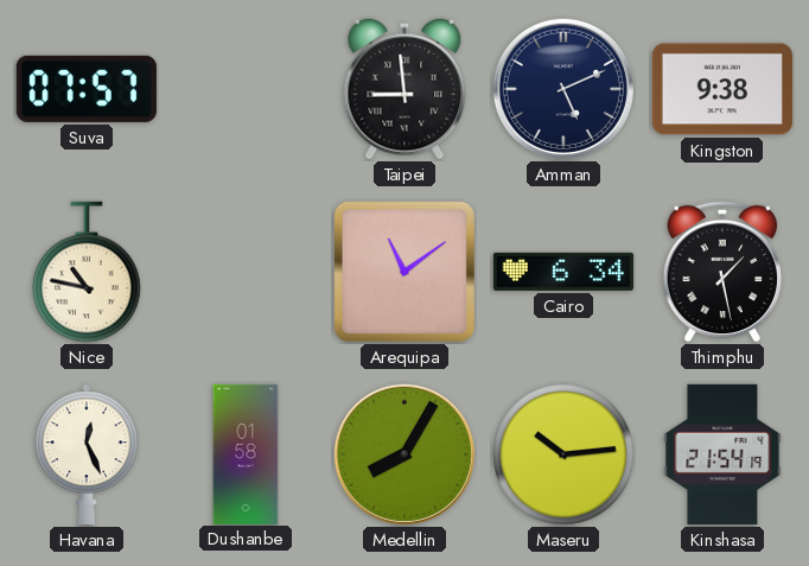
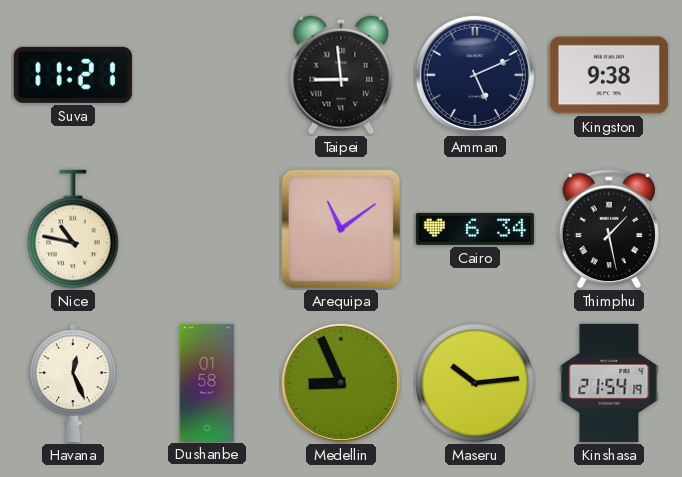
Suva: 07:57 -> 11:21
Medellin: 8:05 -> 8:56
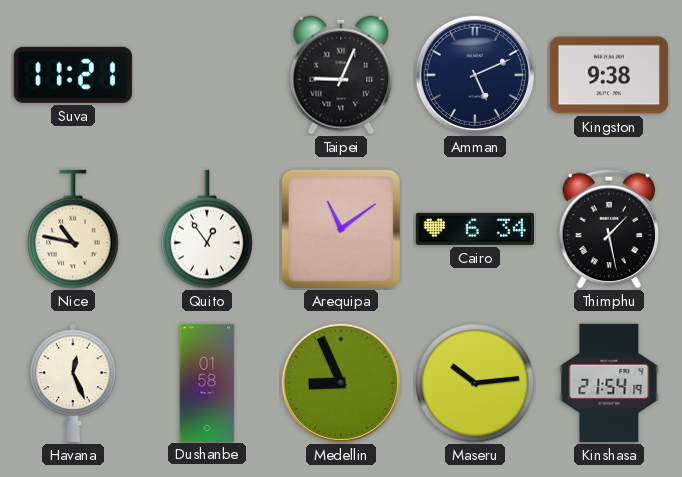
Taipei: 8:59 -> 9:04
Quito: none -> 12:54
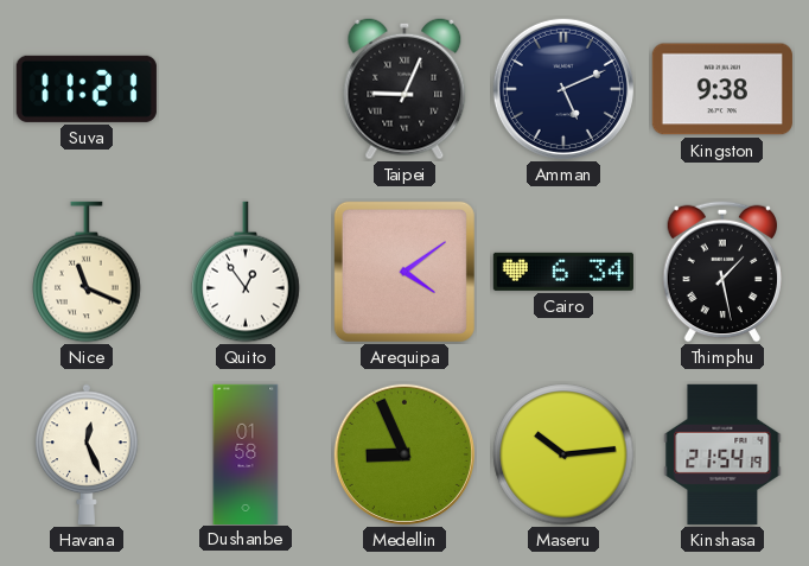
Nice: 10:47 -> 11:19
Arequipa: 11:09 -> 4:09
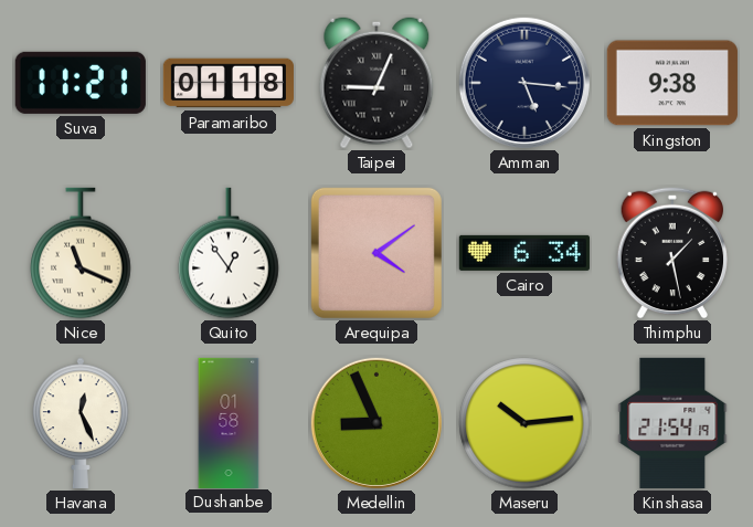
Paramaribo: none -> 01:18
Amman: 5:11 -> 5:16
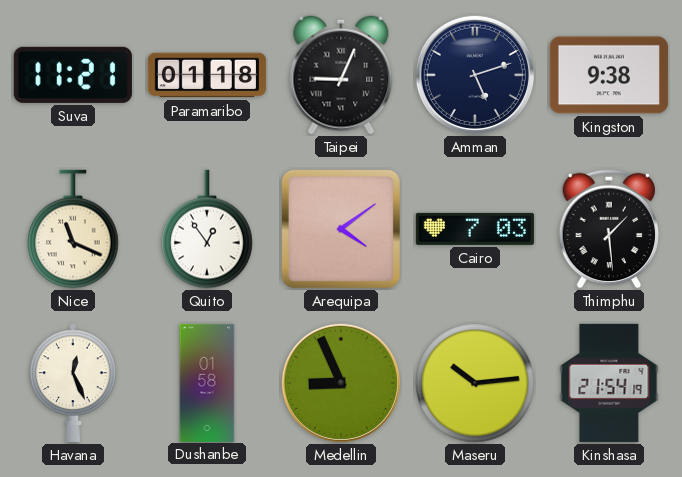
Amman: 5:16 -> 5:12
Cairo: 6:34 -> 7:03
Thimphu: 1:28 -> 1:29
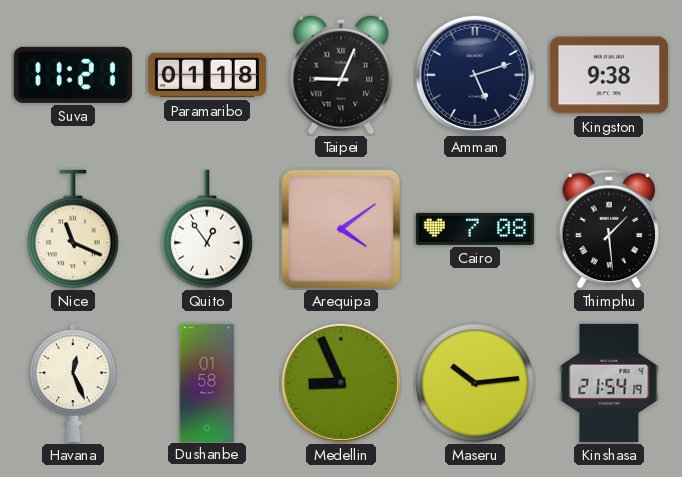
Cairo: 7:03 -> 7:08
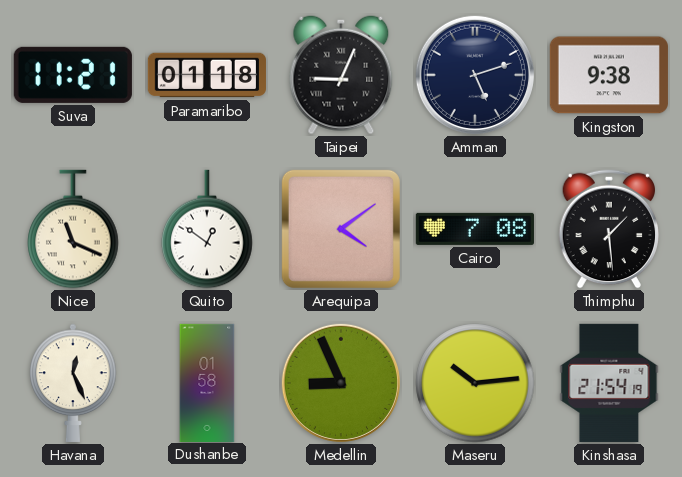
Quito: 12:54 -> 12:51
